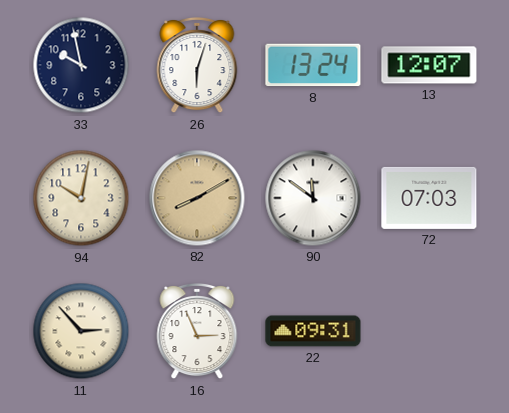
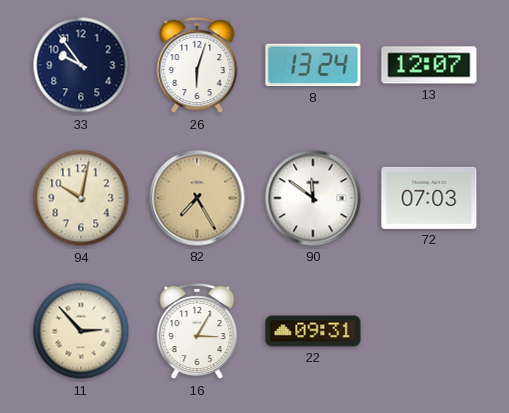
33: 9:58 -> 9:54
82: 8:10 -> 7:25
16: 2:56 -> 3:05
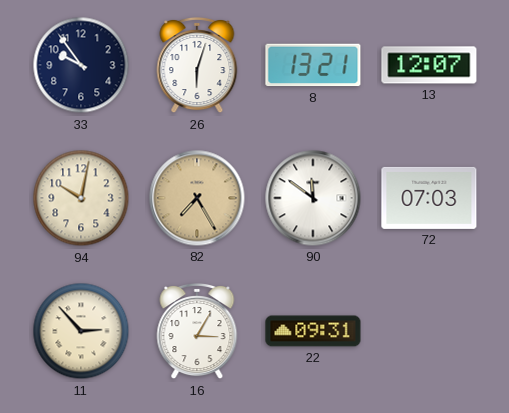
8: 13:24 -> 13:21
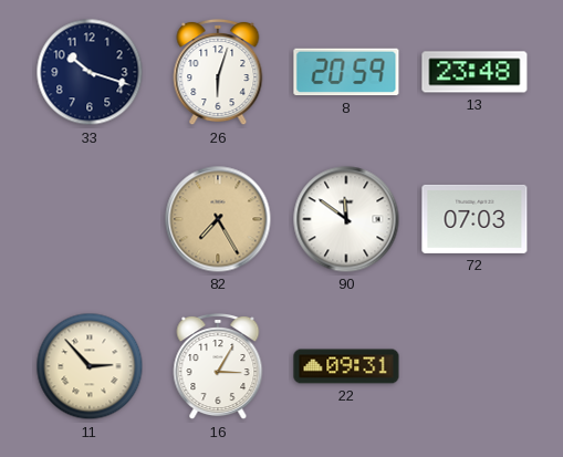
33: 9:54 -> 10:18
8: 13:21 -> 20:59
13: 12:07 -> 23:48
94: 10:02 -> none
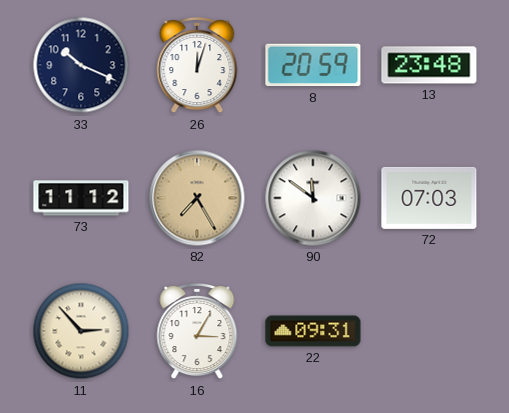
33: 10:18 -> 10:19
26: 6:03 -> 12:03
73: none -> 11:12
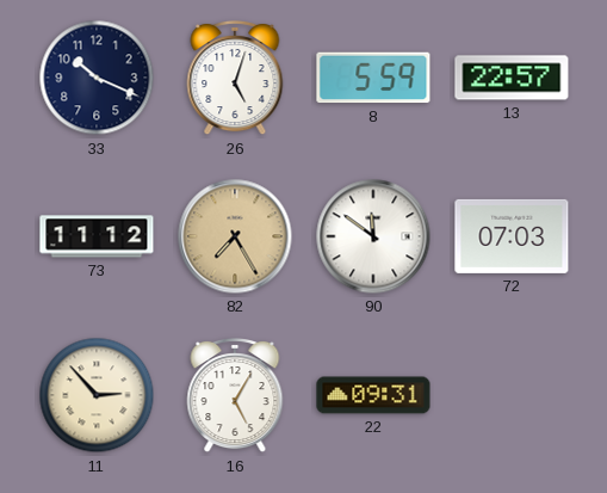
26: 12:03 -> 5:03
8: 20:59 -> 5:59
13: 23:48 -> 22:57
16: 3:05 -> 5:05
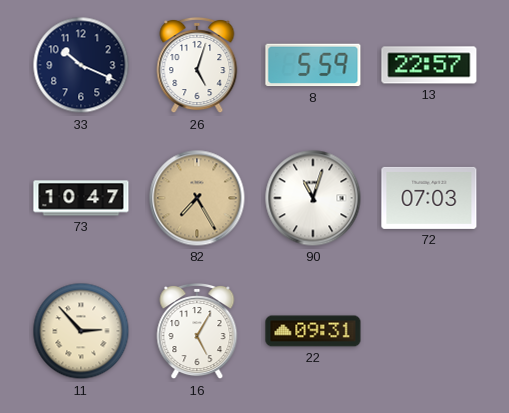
73: 11:12 -> 10:47
90: 11:51 -> 11:03
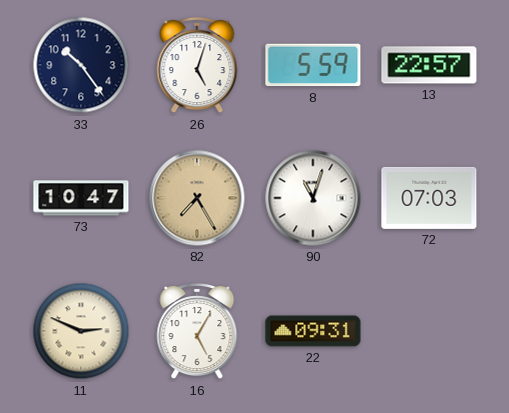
33: 10:19 -> 10:24
11: 2:53 -> 2:49
